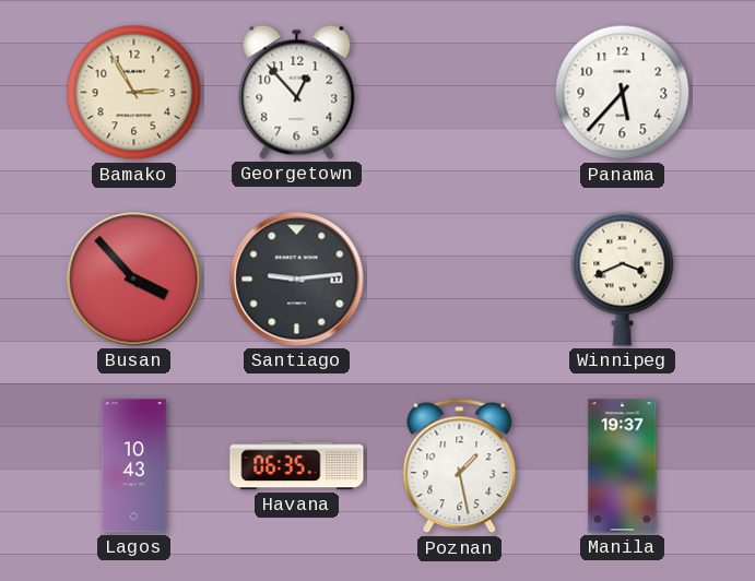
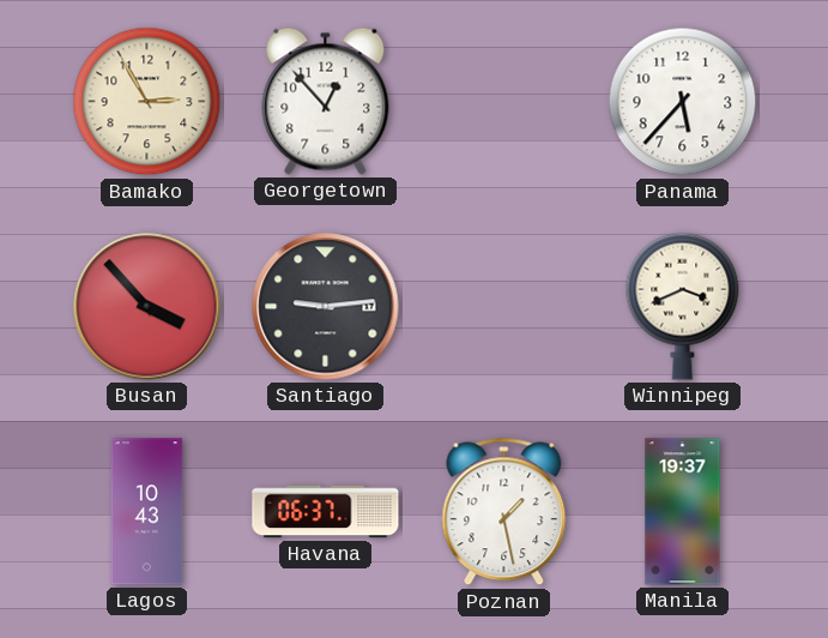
Havana: 06:35 -> 06:37
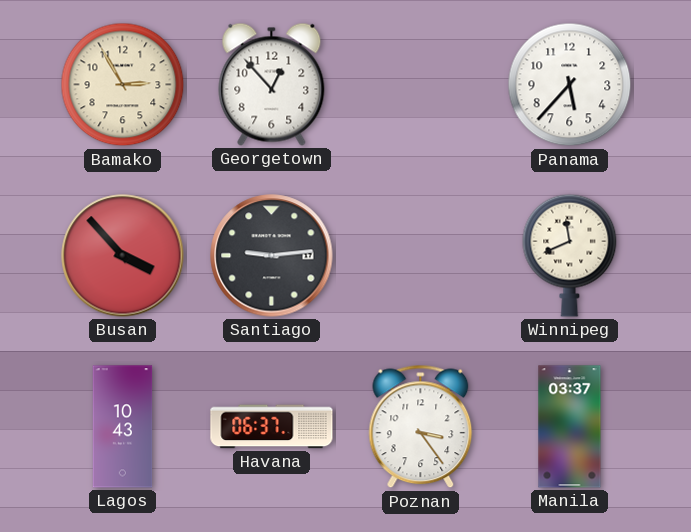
Winnipeg: 3:41 -> 11:41
Poznan: 1:28 -> 3:24
Manila: 19:37 -> 03:37
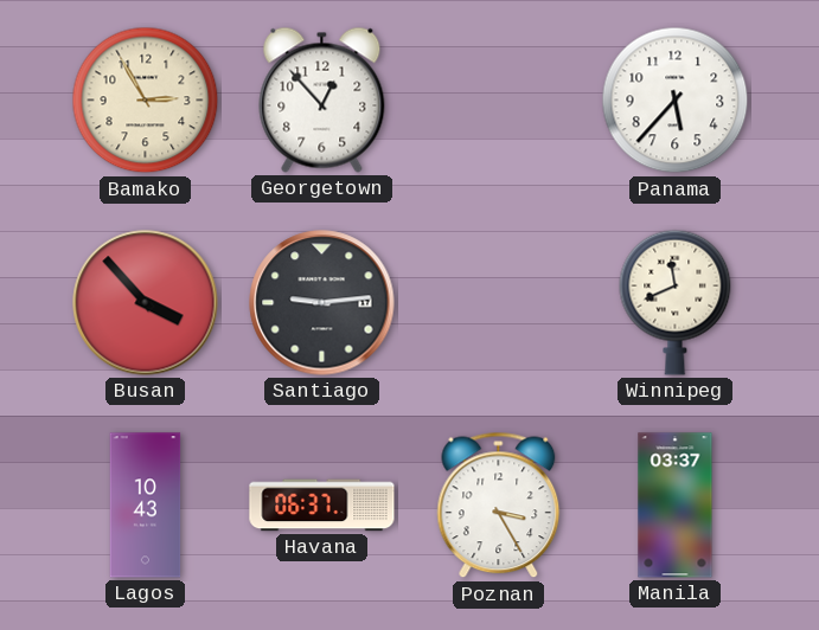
Poznan: 3:24 -> 3:25
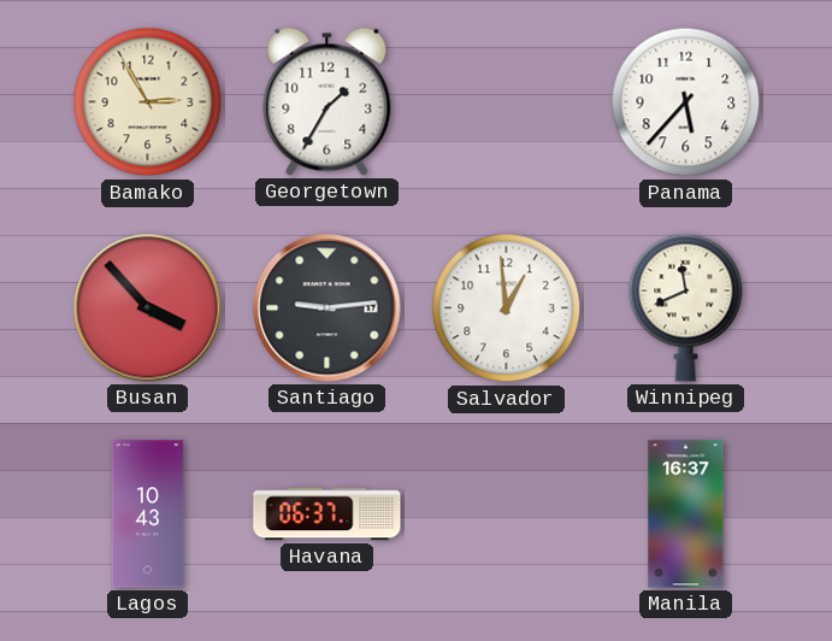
Georgetown: 12:53 -> 1:35
Salvador: none -> 12:59
Poznan: 3:25 -> none
Manila: 03:37 -> 16:37
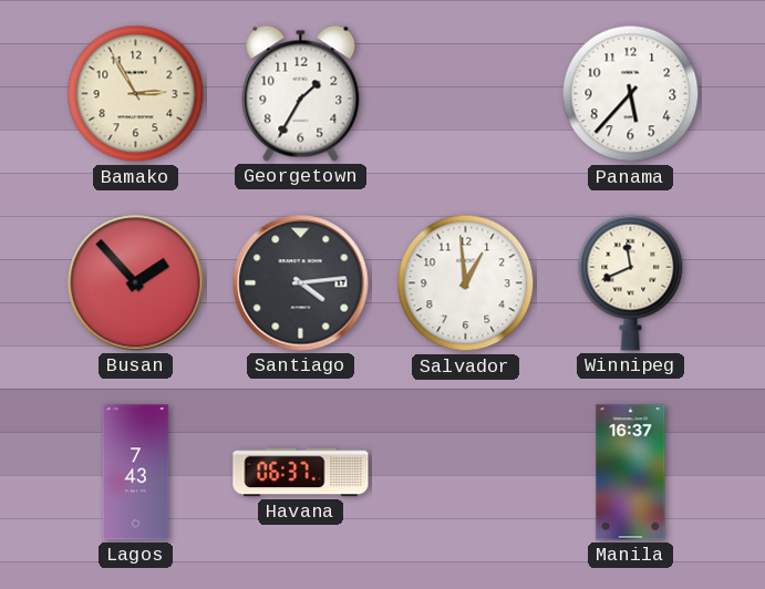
Busan: 3:53 -> 1:53
Santiago: 9:14 -> 4:14
Lagos: 10:43 -> 7:43
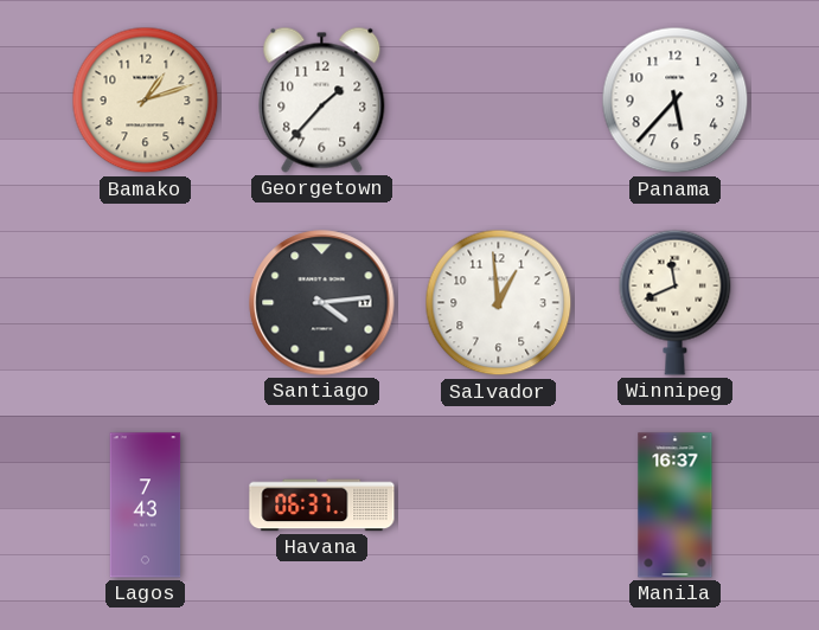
Bamako: 2:55 -> 1:12
Georgetown: 1:35 -> 1:37
Busan: 1:53 -> none
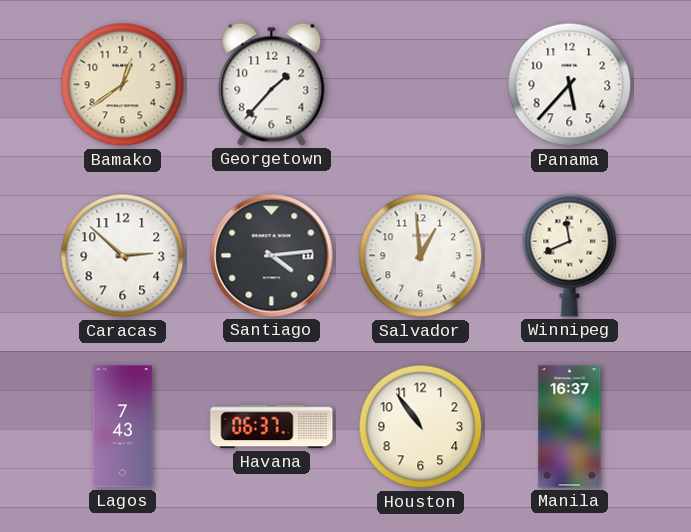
Bamako: 1:12 -> 12:39
Caracas: none -> 2:52
Houston: none -> 10:54
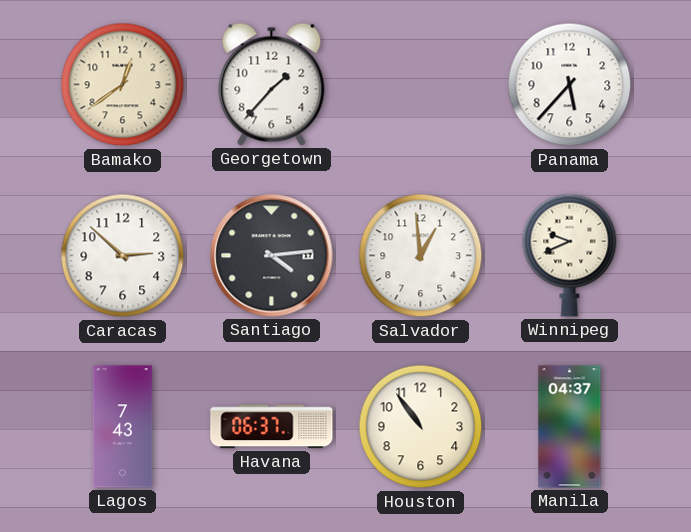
Winnipeg: 11:41 -> 9:41
Manila: 16:37 -> 04:37
